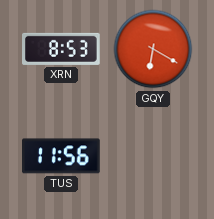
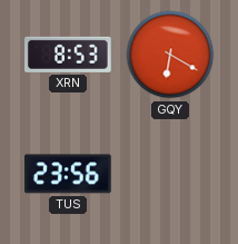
TUS: 11:56 -> 23:56
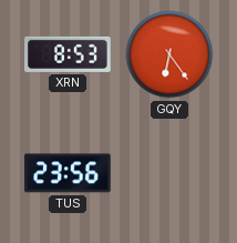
GQY: 6:20 -> 6:24
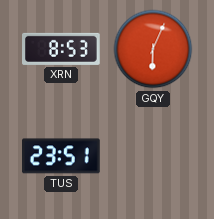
GQY: 6:24 -> 6:04
TUS: 23:56 -> 23:51
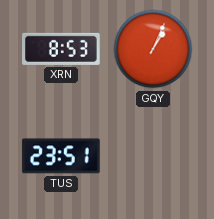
GQY: 6:04 -> 1:04
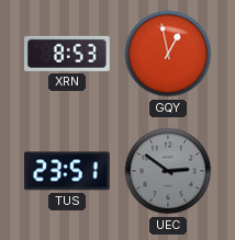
GQY: 1:04 -> 12:58
UEC: none -> 2:51
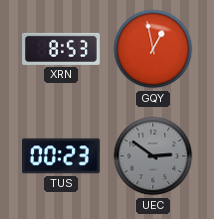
TUS: 23:51 -> 00:23
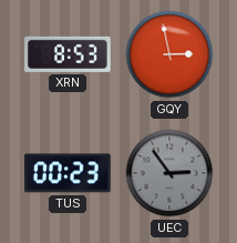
GQY: 12:58 -> 2:58
UEC: 2:51 -> 2:54
